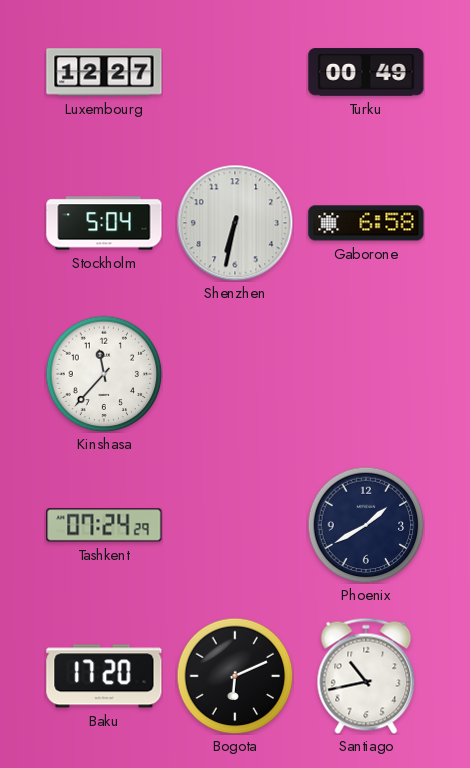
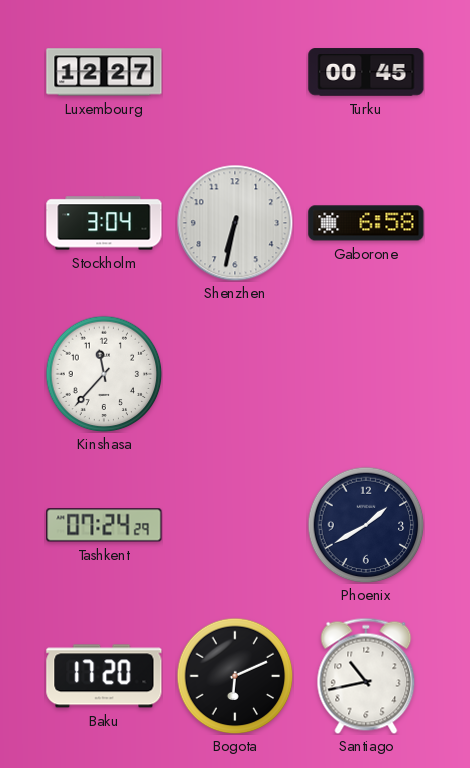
Turku: 00:49 -> 00:45
Stockholm: 5:04 -> 3:04
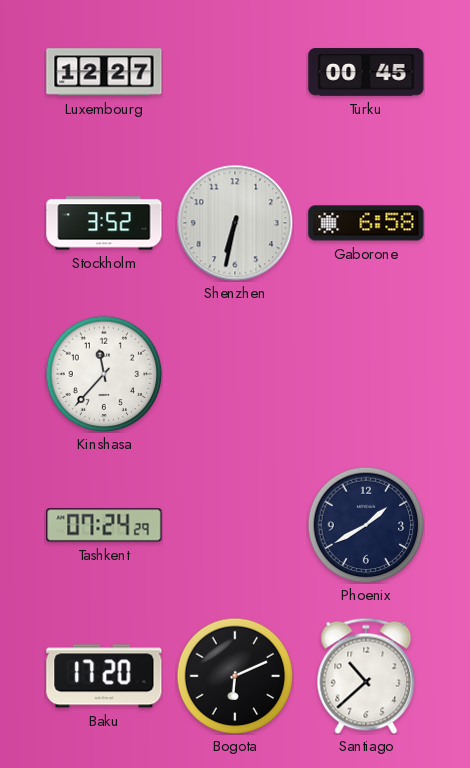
Stockholm: 3:04 -> 3:52
Santiago: 10:43 -> 10:38
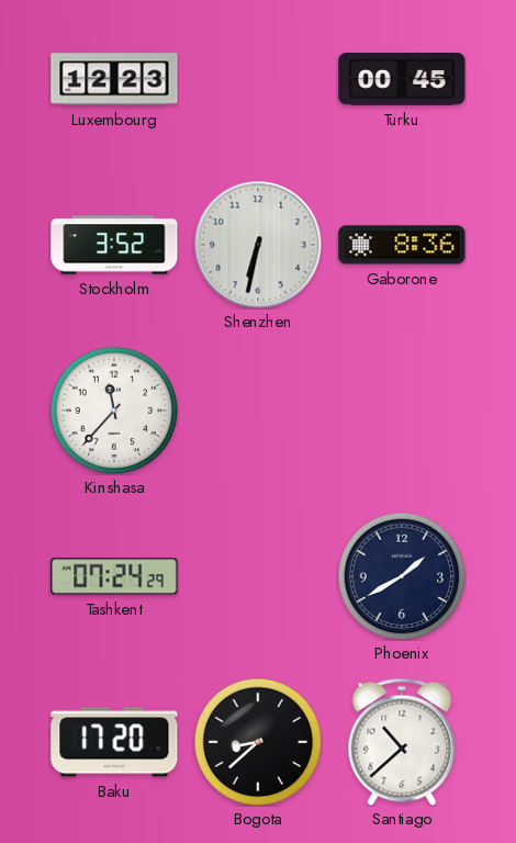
Luxembourg: 12:27 -> 12:23
Gaborone: 6:58 -> 8:36
Bogota: 6:11 -> 8:38
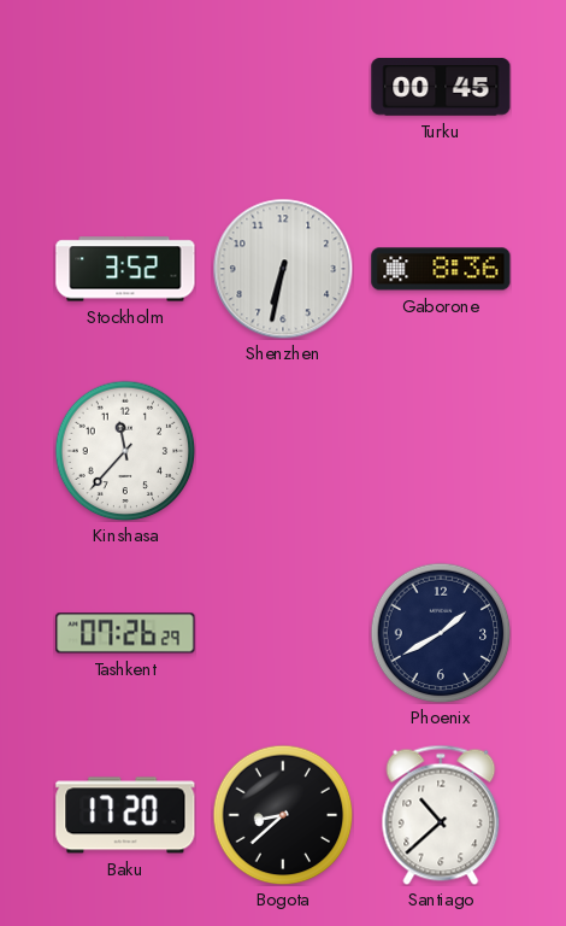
Luxembourg: 12:23 -> none
Tashkent: 07:24 -> 07:26
